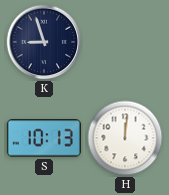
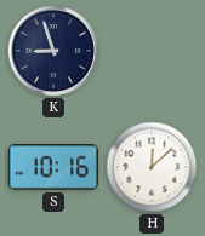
S: 10:13 -> 10:16
H: 12:01 -> 12:08
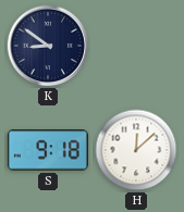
K: 8:57 -> 8:51
S: 10:16 -> 9:18
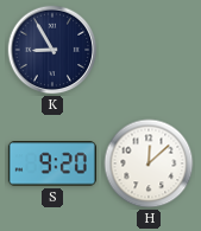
K: 8:51 -> 8:55
S: 9:18 -> 9:20
